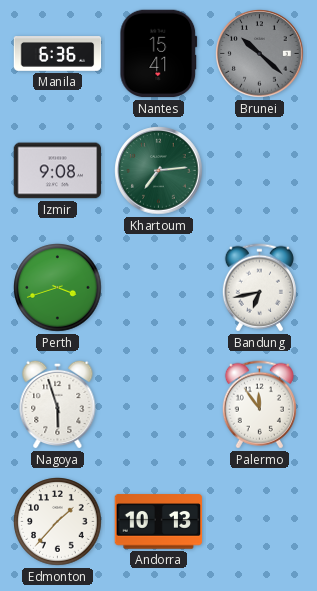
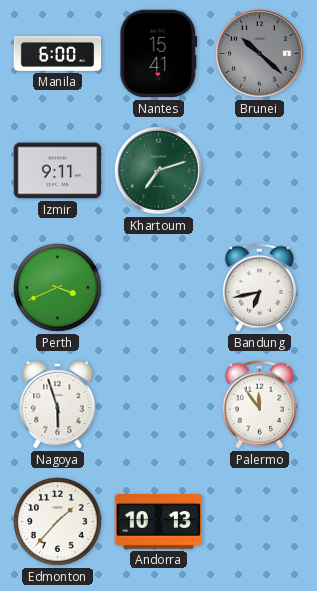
Manila: 6:36 -> 6:00
Izmir: 9:08 -> 9:11
Khartoum: 7:14 -> 7:12
Perth: 3:42 -> 3:41
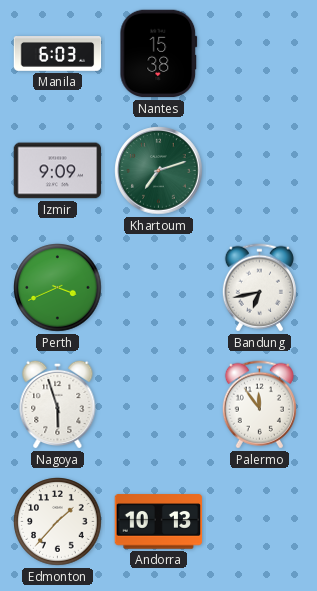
Manila: 6:00 -> 6:03
Nantes: 15:41 -> 15:38
Brunei: 10:22 -> none
Izmir: 9:11 -> 9:09
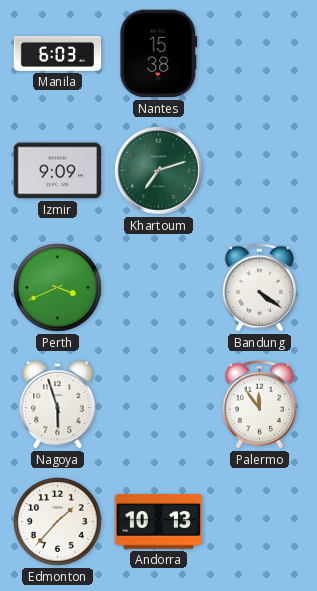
Bandung: 6:43 -> 4:21
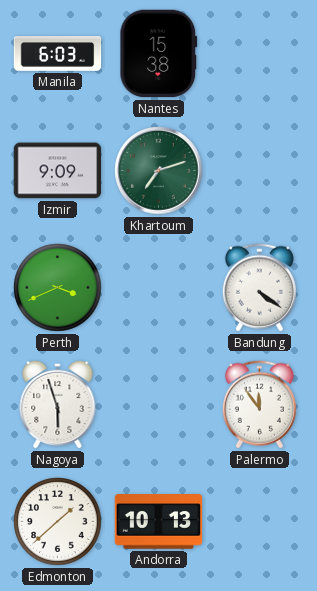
Edmonton: 1:37 -> 1:38
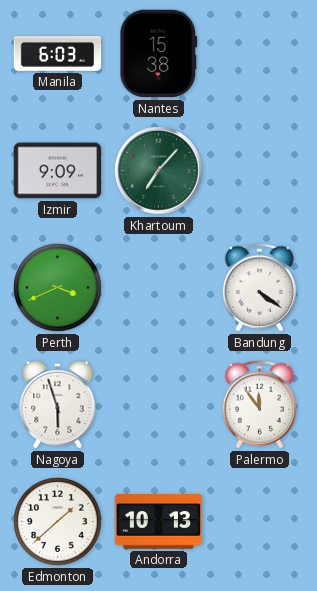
Khartoum: 7:12 -> 7:07
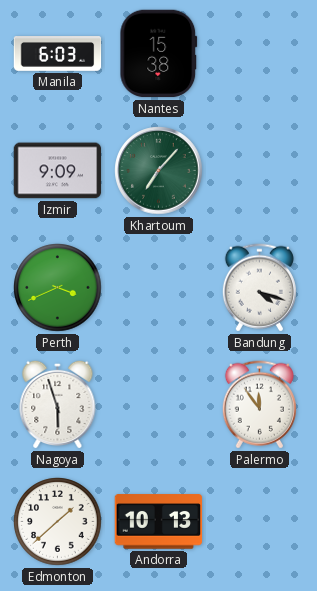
Bandung: 4:21 -> 4:18
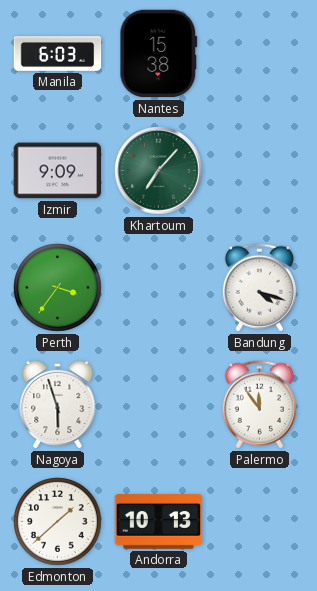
Perth: 3:41 -> 3:36
